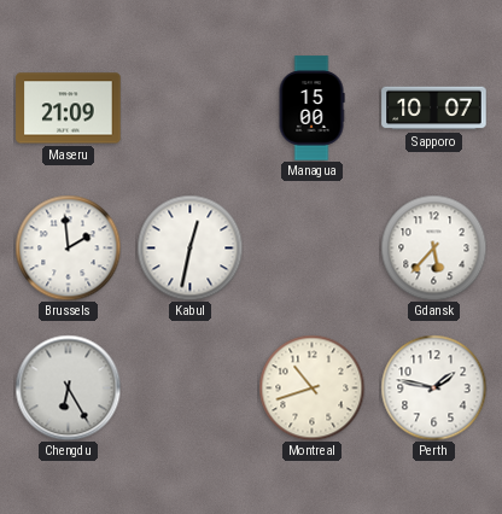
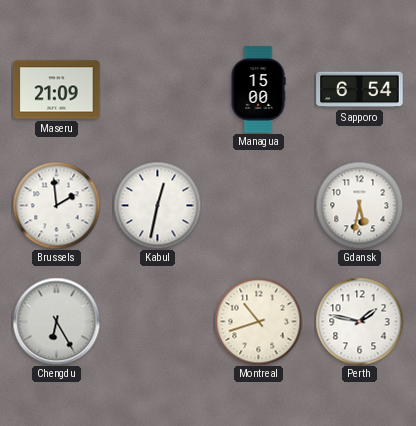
Sapporo: 10:07 -> 6:54
Gdansk: 5:37 -> 5:32
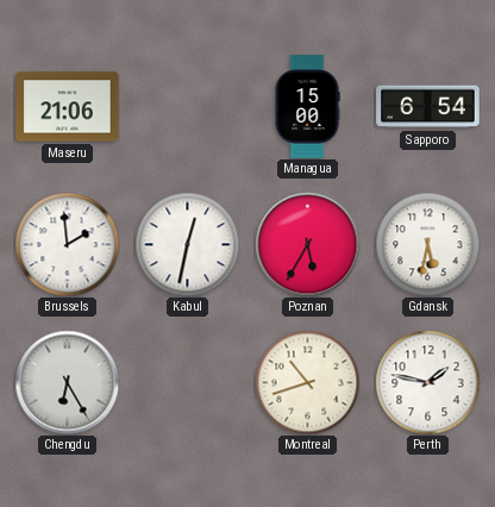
Maseru: 21:09 -> 21:06
Poznan: none -> 5:35
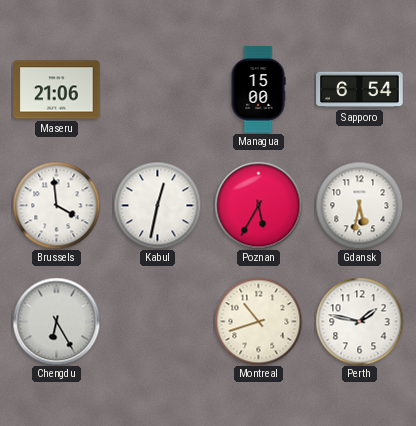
Brussels: 1:59 -> 3:59
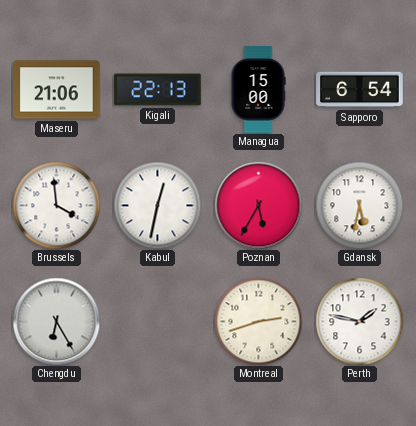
Kigali: none -> 22:13
Montreal: 10:42 -> 2:42
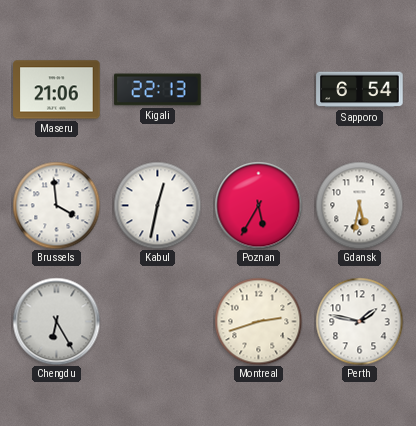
Managua: 15:00 -> none
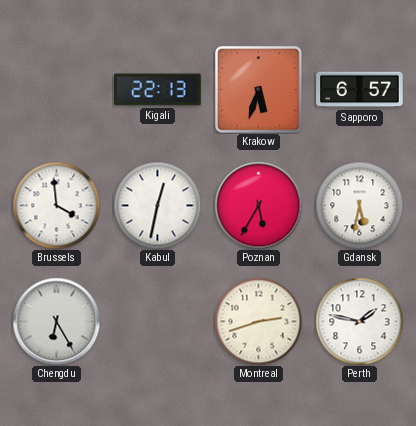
Maseru: 21:06 -> none
Krakow: none -> 5:33
Sapporo: 6:54 -> 6:57
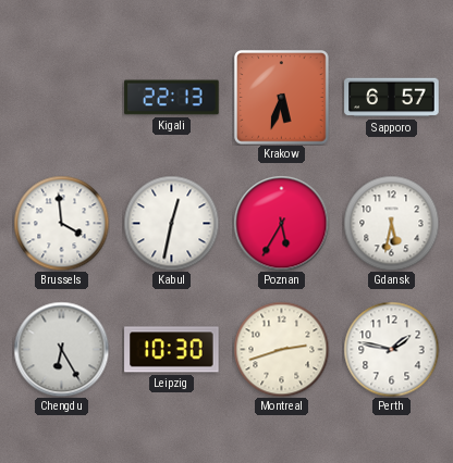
Leipzig: none -> 10:30
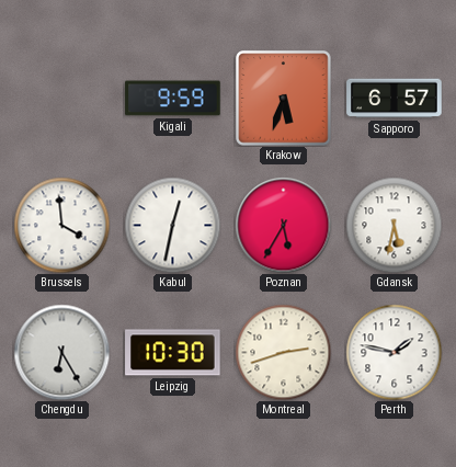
Kigali: 22:13 -> 9:59
